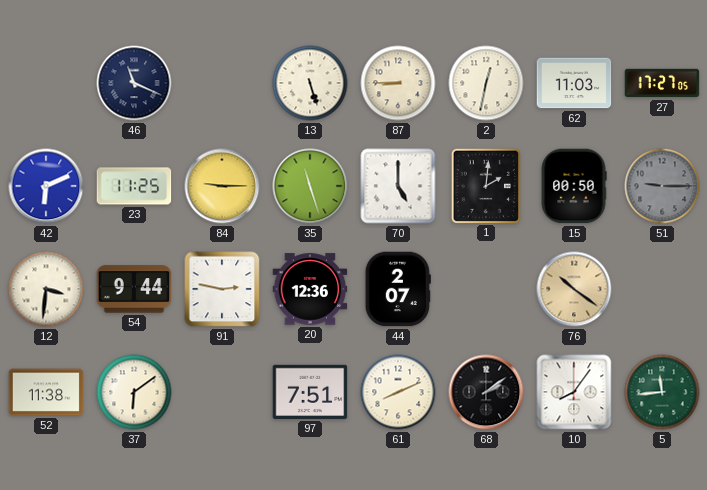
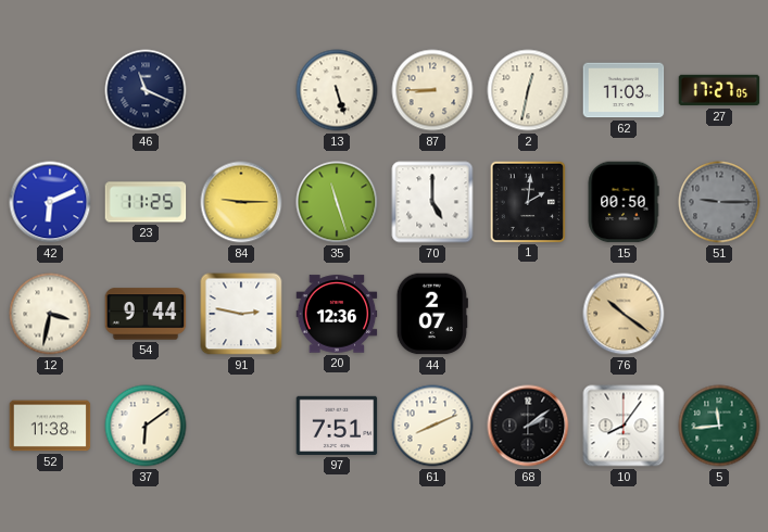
12: 3:31 -> 3:32
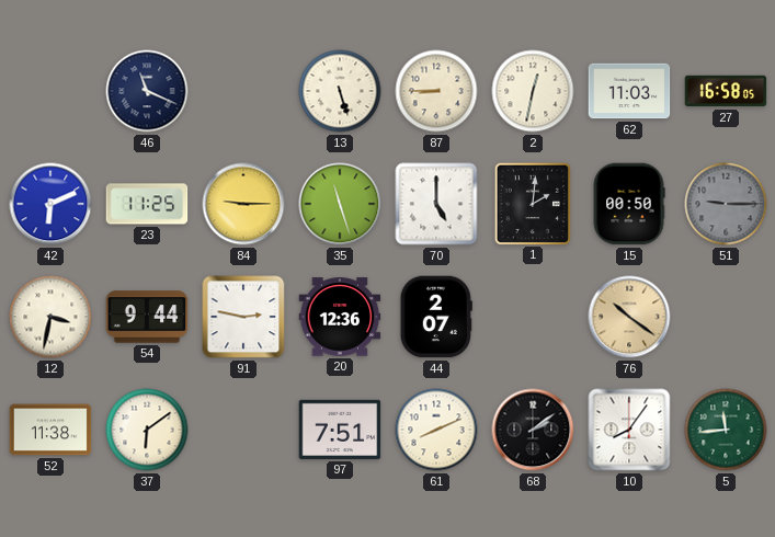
27: 17:27 -> 16:58
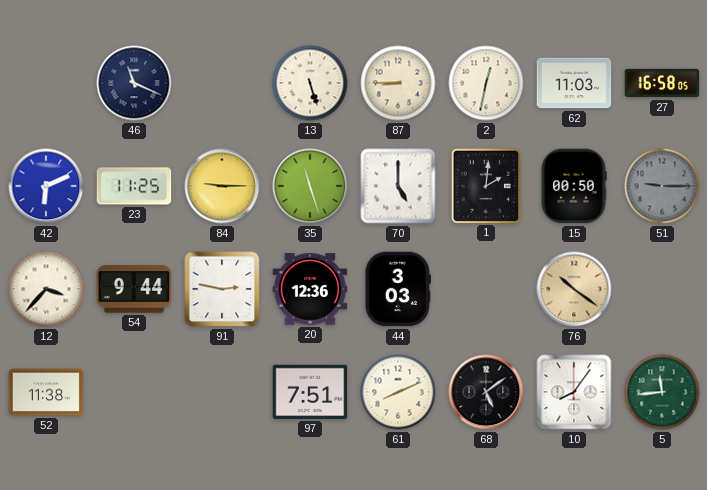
12: 3:32 -> 3:37
44: 2:07 -> 3:03
37: 6:09 -> none
68: 2:09 -> 5:09
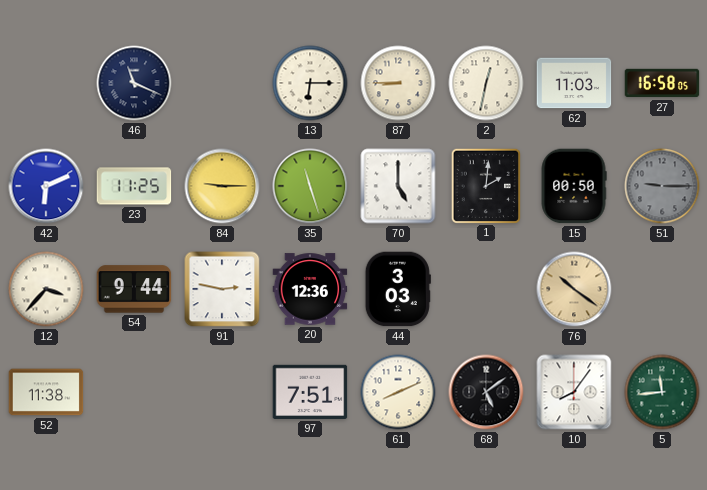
13: 5:27 -> 6:15
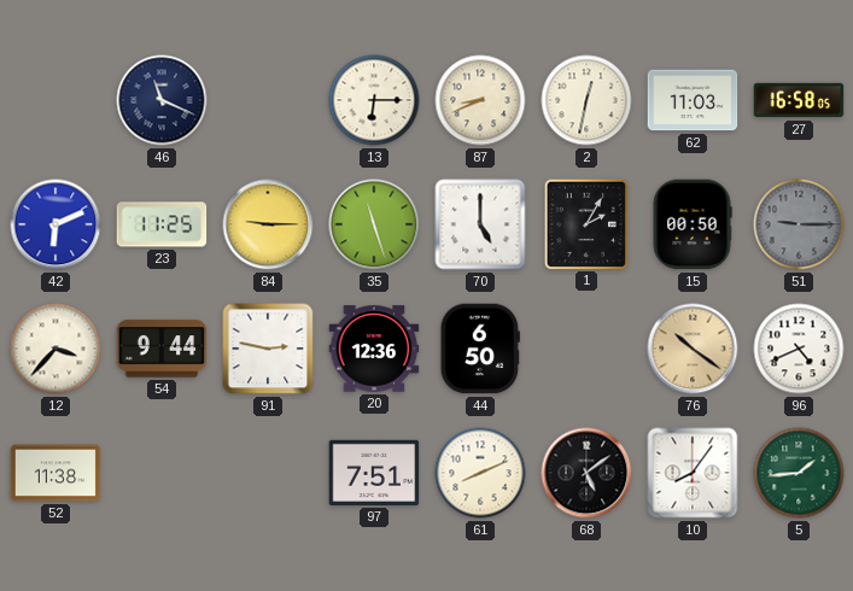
87: 8:45 -> 8:41
1: 2:01 -> 2:05
44: 3:03 -> 6:50
96: none -> 4:41
5: 11:44 -> 1:44
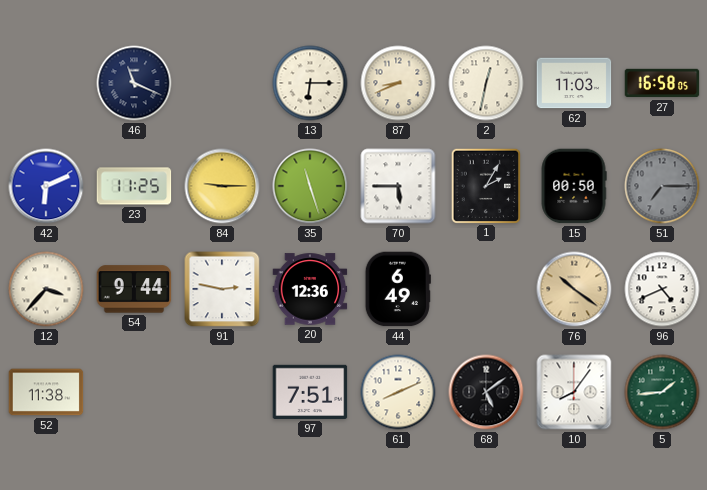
70: 5:00 -> 5:45
51: 9:15 -> 7:15
44: 6:50 -> 6:49
